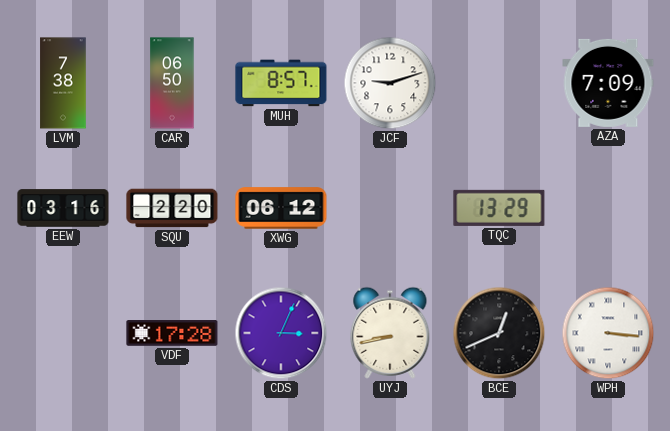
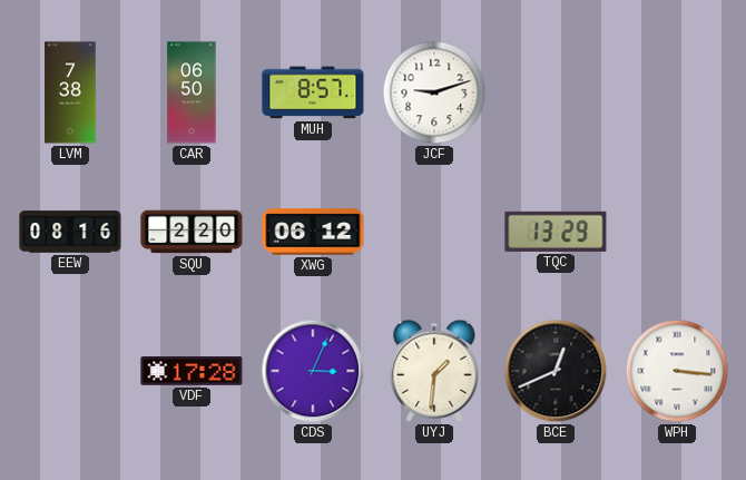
AZA: 7:09 -> none
EEW: 03:16 -> 08:16
UYJ: 8:43 -> 1:31
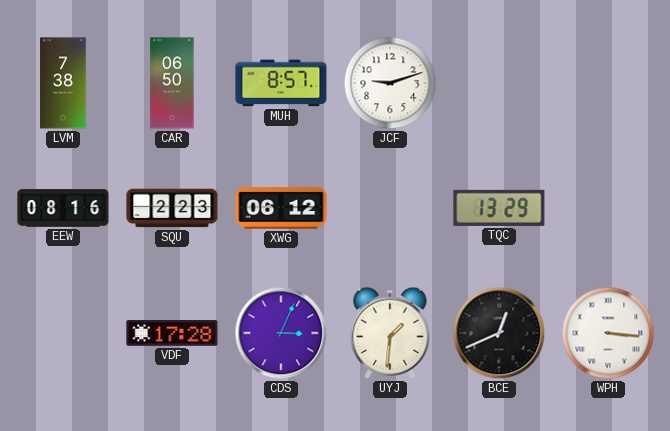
SQU: 2:20 -> 2:23
